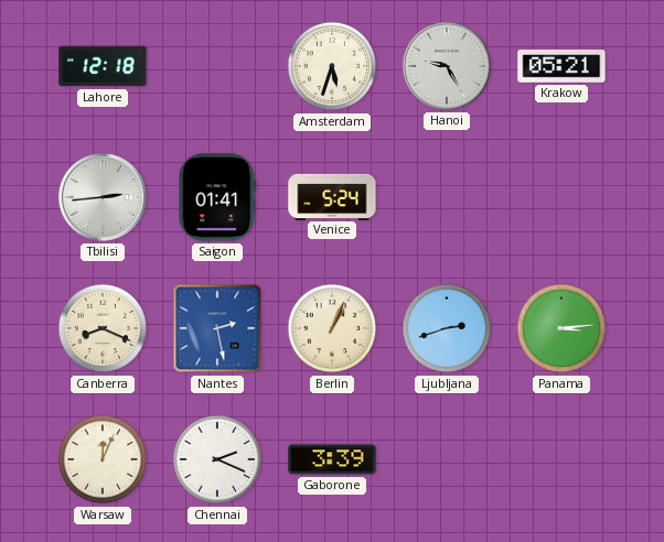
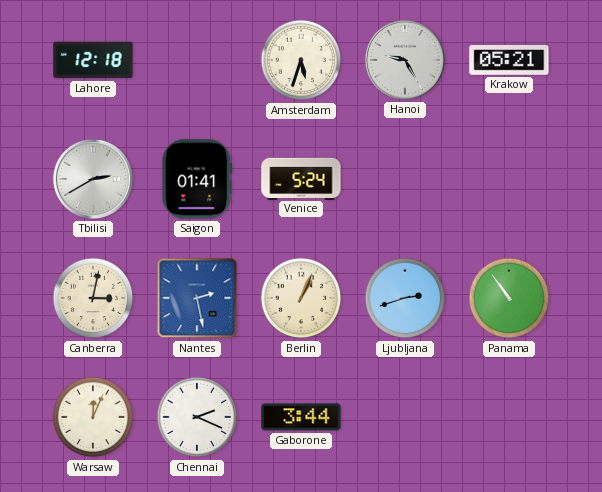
Tbilisi: 2:44 -> 2:40
Canberra: 8:19 -> 3:02
Panama: 3:14 -> 10:54
Gaborone: 3:39 -> 3:44
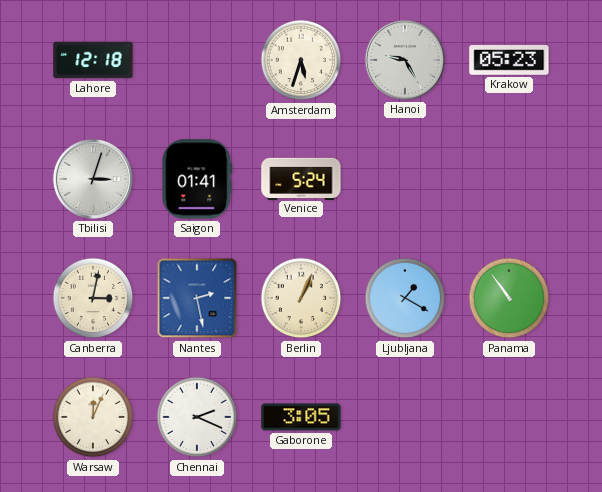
Krakow: 05:21 -> 05:23
Tbilisi: 2:40 -> 3:03
Ljubljana: 2:42 -> 1:20
Gaborone: 3:44 -> 3:05
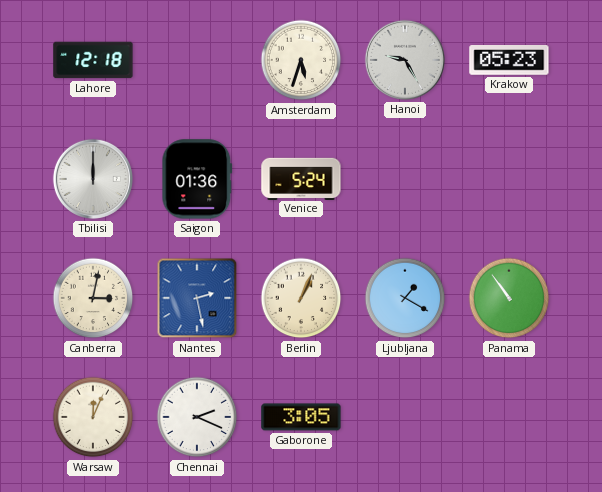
Tbilisi: 3:03 -> 12:00
Saigon: 01:41 -> 01:36
